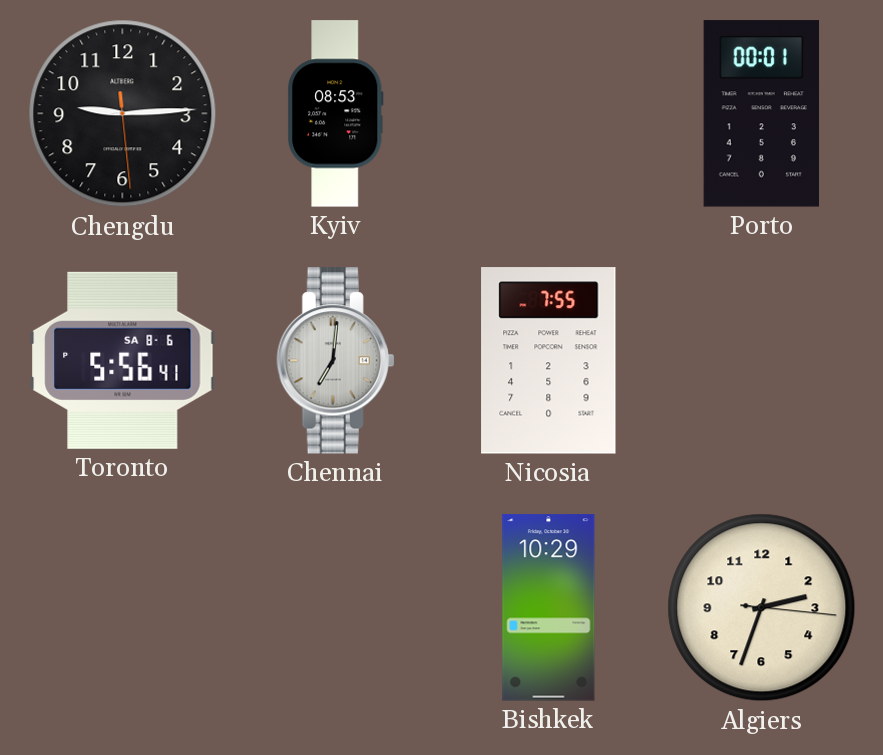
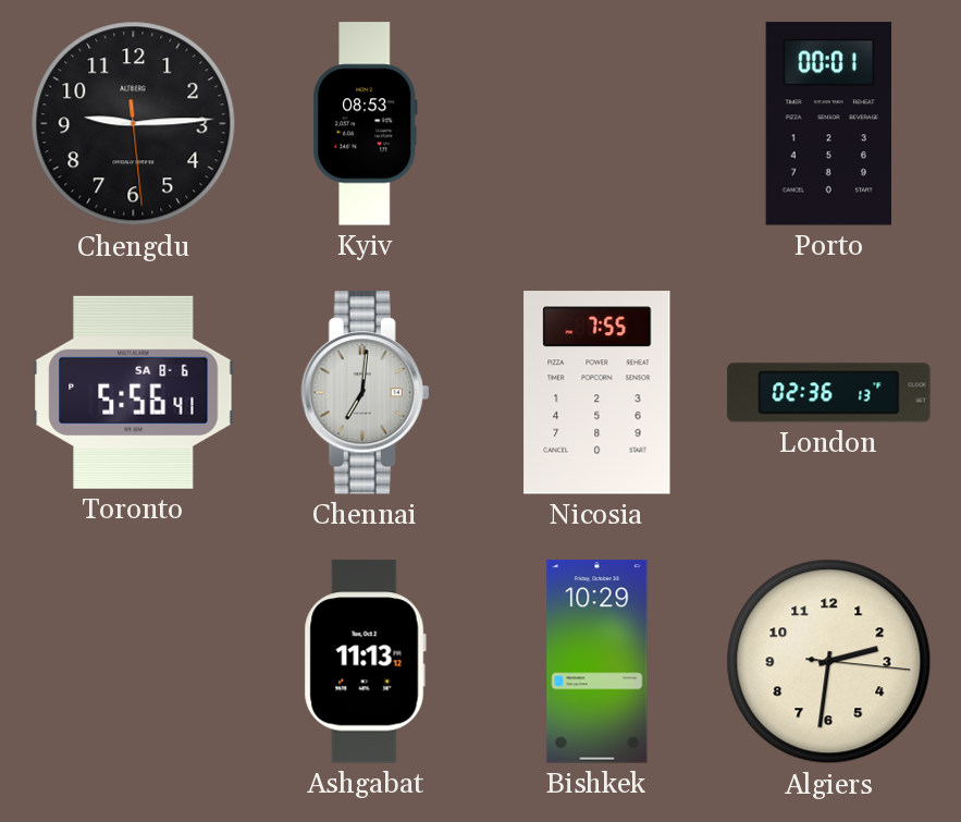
London: none -> 02:36
Ashgabat: none -> 11:13
Algiers: 2:33 -> 2:31
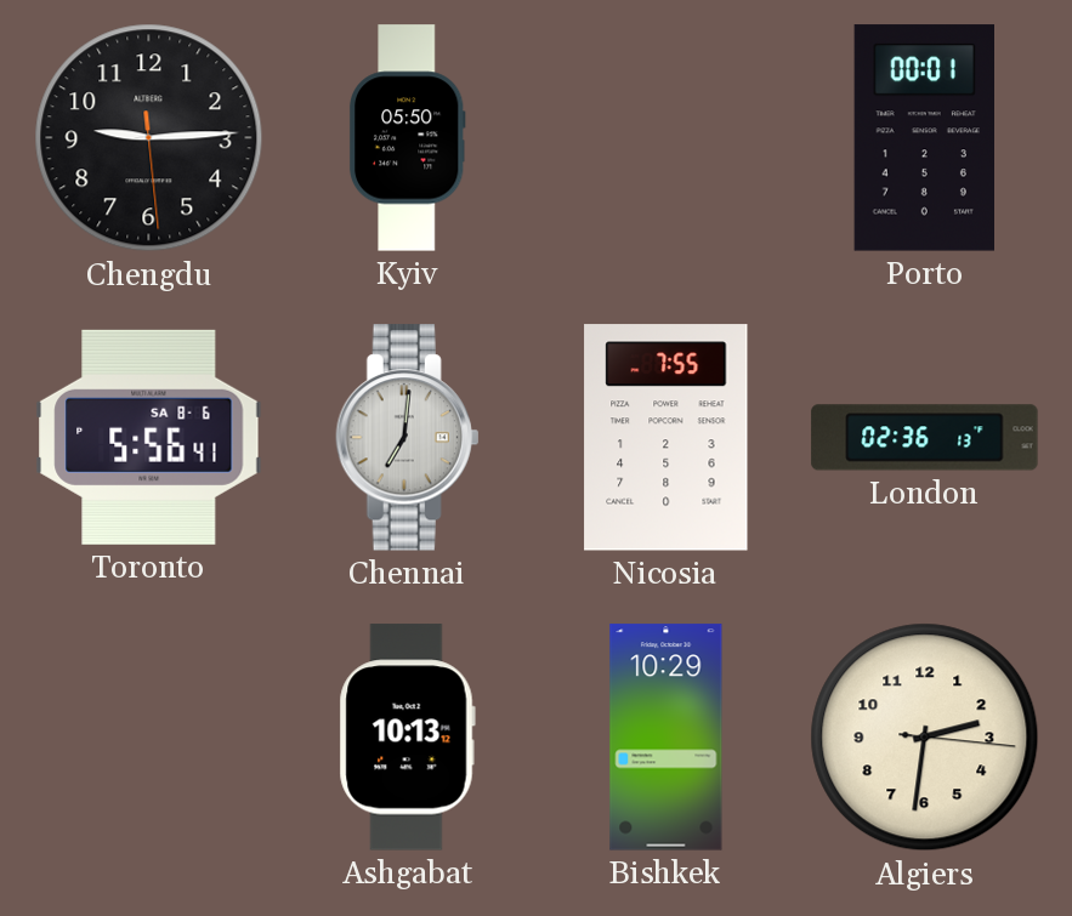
Kyiv: 08:53 -> 05:50
Ashgabat: 11:13 -> 10:13
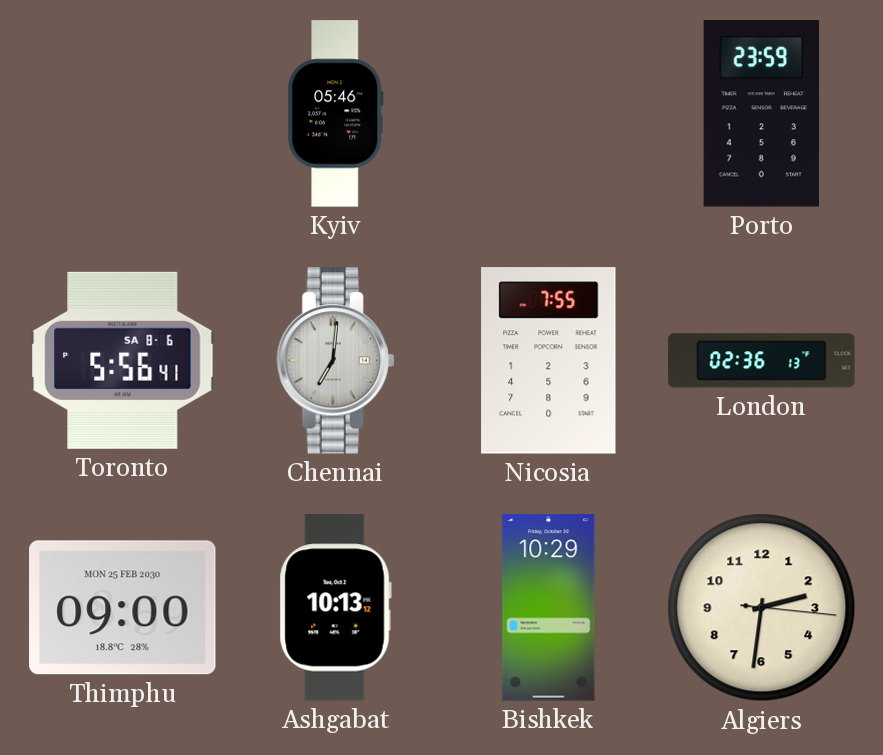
Chengdu: 9:14 -> none
Kyiv: 05:50 -> 05:46
Porto: 00:01 -> 23:59
Thimphu: none -> 09:00
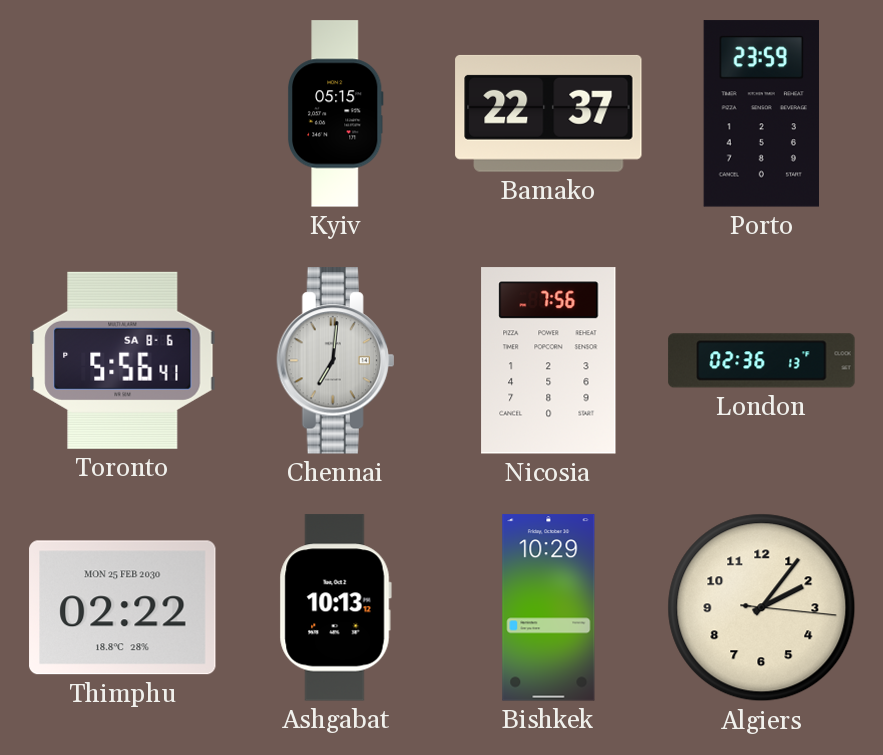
Kyiv: 05:46 -> 05:15
Bamako: none -> 22:37
Nicosia: 7:55 -> 7:56
Thimphu: 09:00 -> 02:22
Algiers: 2:31 -> 2:06
